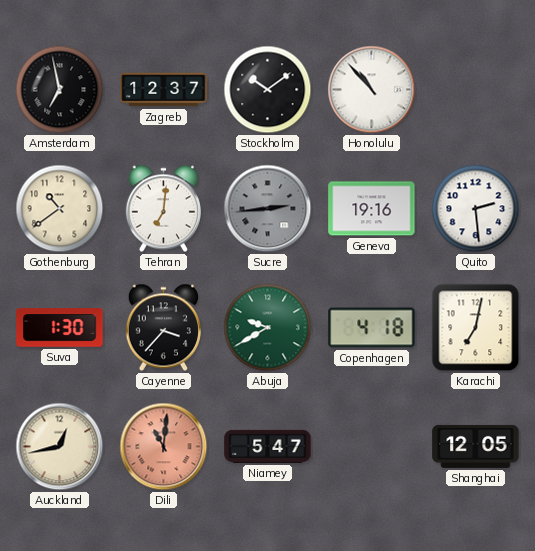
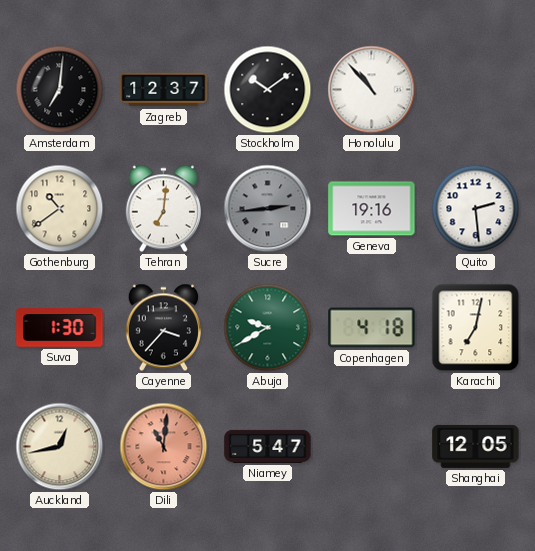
Amsterdam: 6:58 -> 7:01
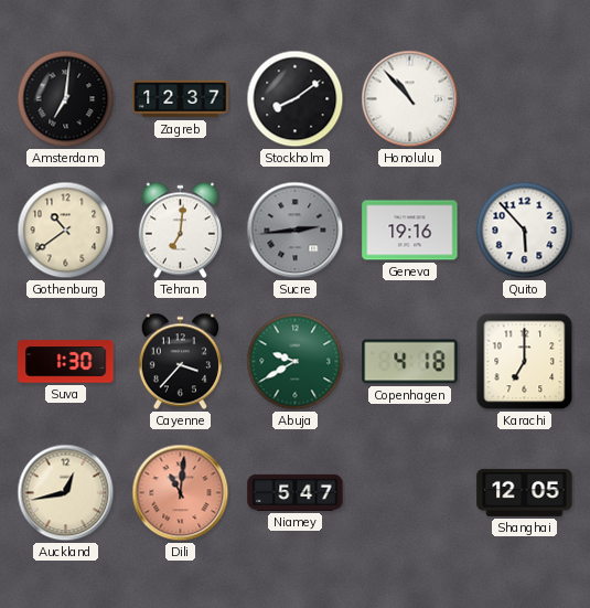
Stockholm: 10:09 -> 8:09
Quito: 2:29 -> 5:53
Karachi: 7:02 -> 7:00
